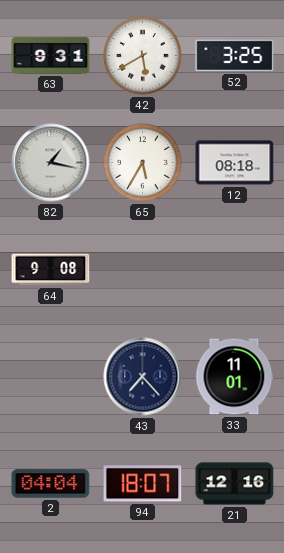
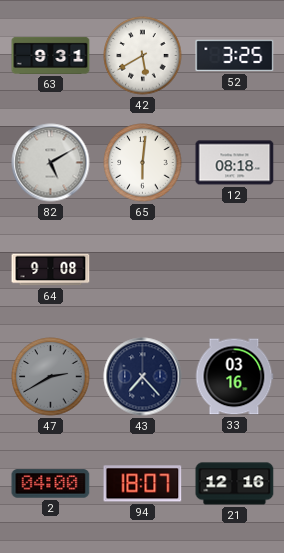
82: 1:17 -> 5:10
65: 5:35 -> 6:01
47: none -> 2:40
33: 11:01 -> 03:16
2: 04:04 -> 04:00
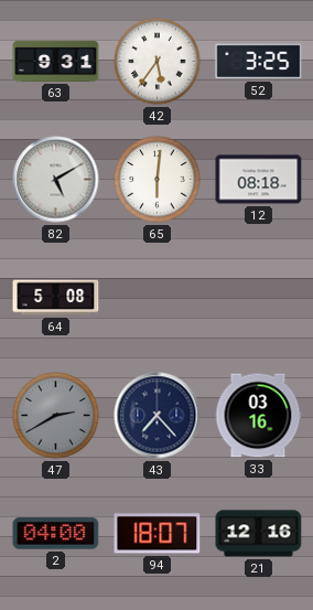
42: 5:40 -> 5:36
64: 9:08 -> 5:08
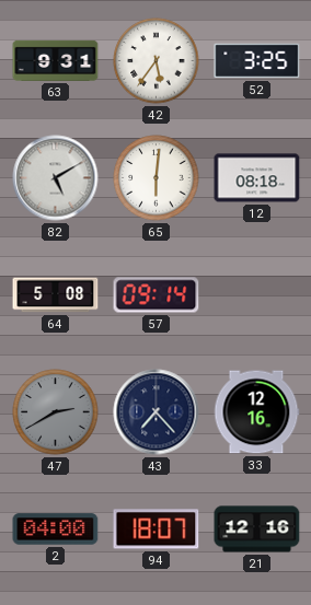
57: none -> 09:14
33: 03:16 -> 12:16
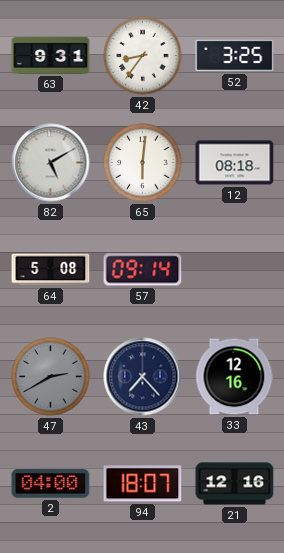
42: 5:36 -> 8:36
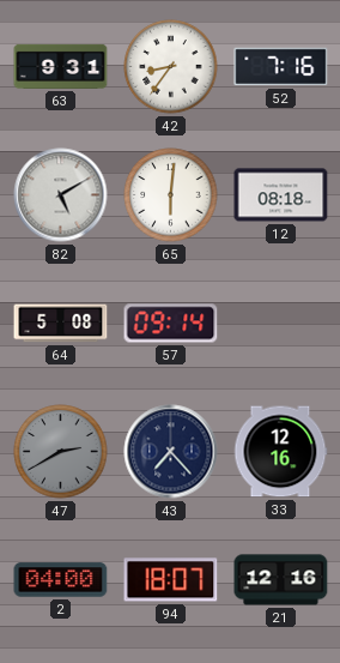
52: 3:25 -> 7:16
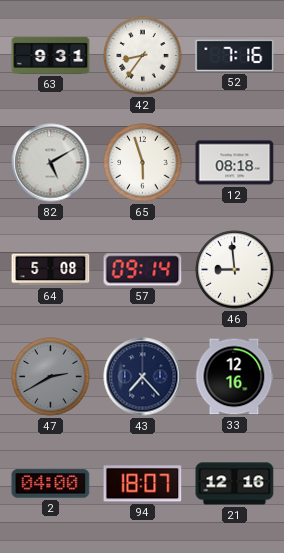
65: 6:01 -> 5:57
46: none -> 8:59
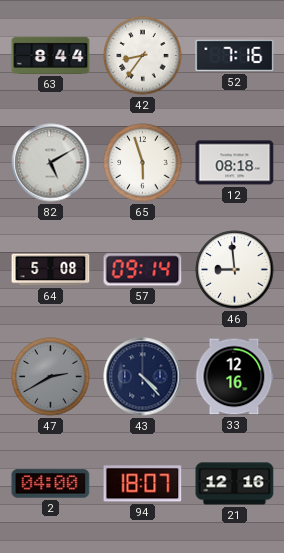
63: 9:31 -> 8:44
43: 7:23 -> 4:23
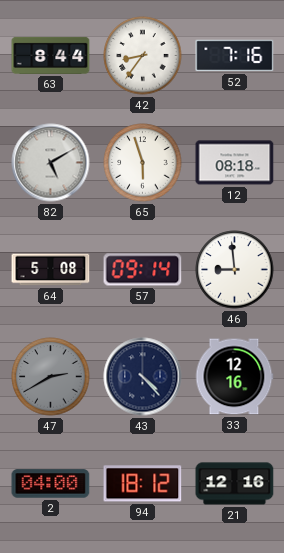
94: 18:07 -> 18:12
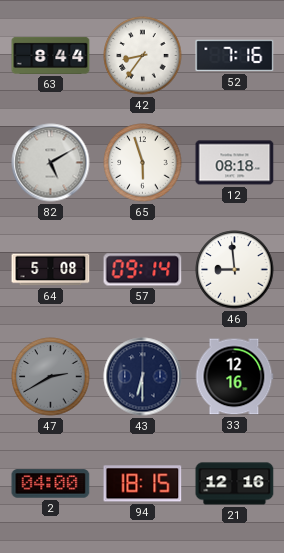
43: 4:23 -> 6:30
94: 18:12 -> 18:15
